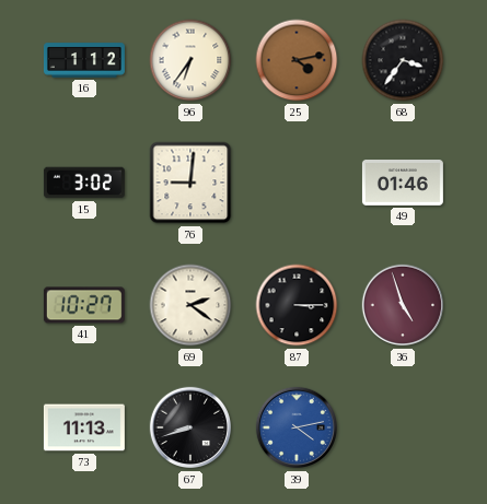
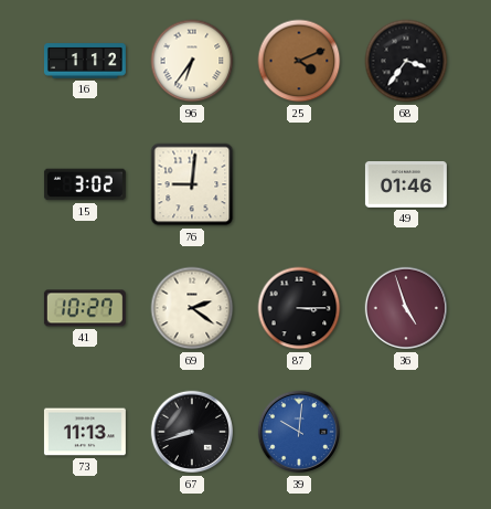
25: 4:13 -> 4:11
39: 4:13 -> 10:01
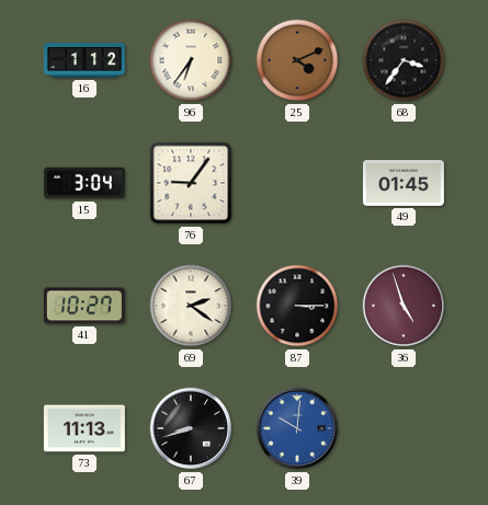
15: 3:02 -> 3:04
76: 9:01 -> 9:06
49: 01:46 -> 01:45
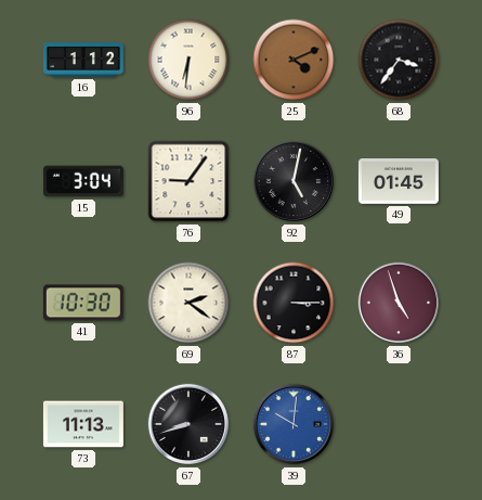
96: 6:36 -> 6:31
92: none -> 5:02
41: 10:27 -> 10:30
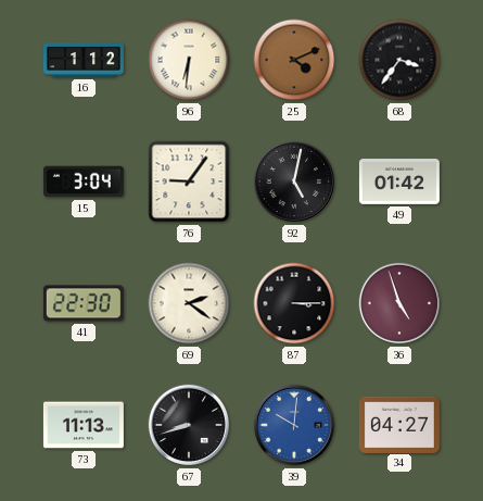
49: 01:45 -> 01:42
41: 10:30 -> 22:30
34: none -> 04:27
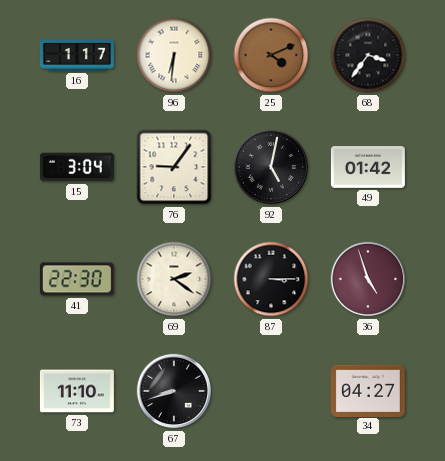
16: 1:12 -> 1:17
73: 11:13 -> 11:10
39: 10:01 -> none
